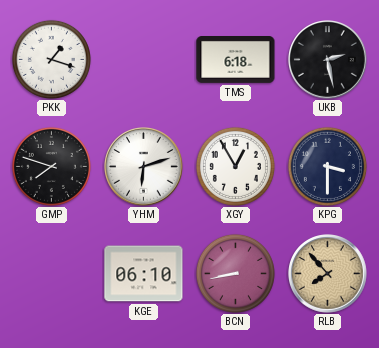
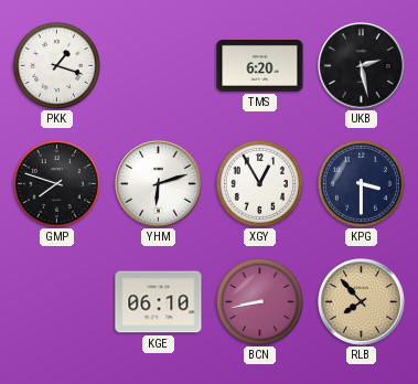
TMS: 6:18 -> 6:20
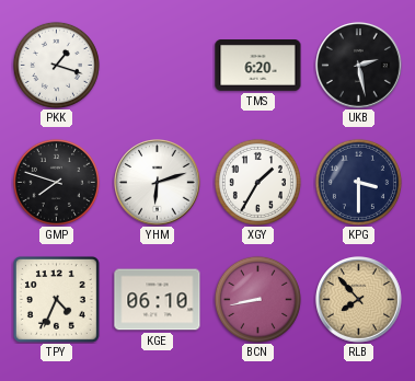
XGY: 12:55 -> 1:35
TPY: none -> 4:34
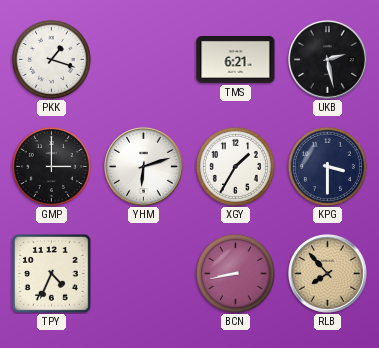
TMS: 6:20 -> 6:21
GMP: 7:48 -> 3:00
KGE: 06:10 -> none
